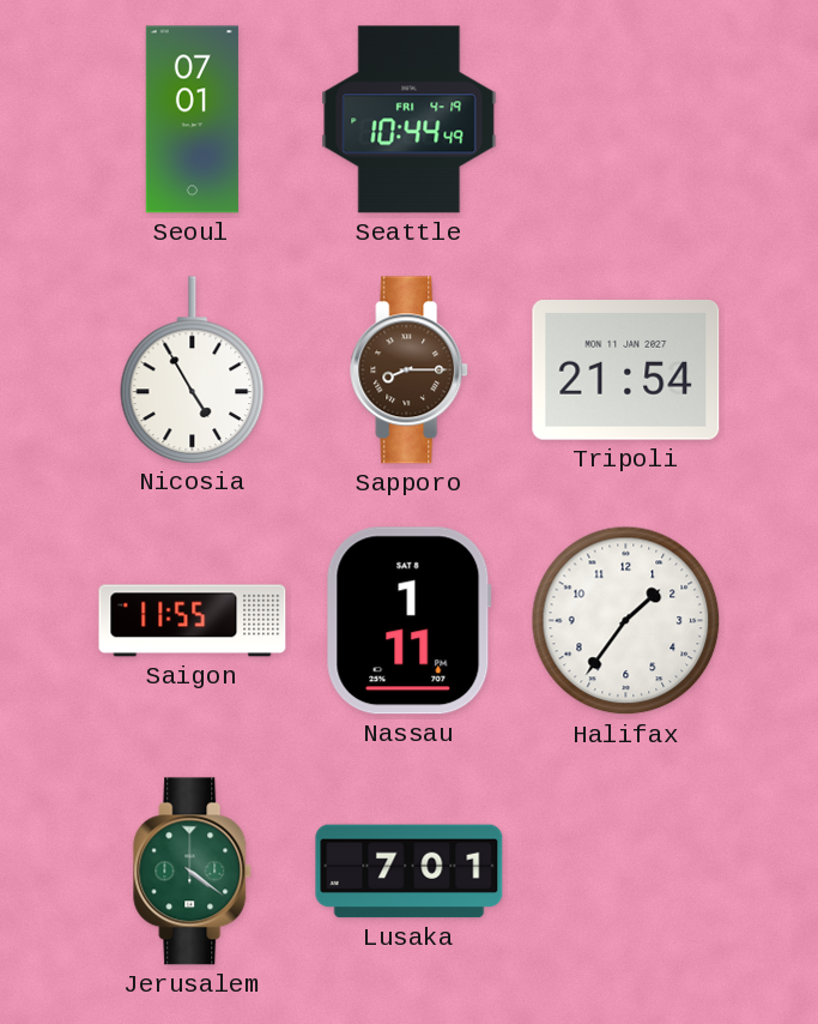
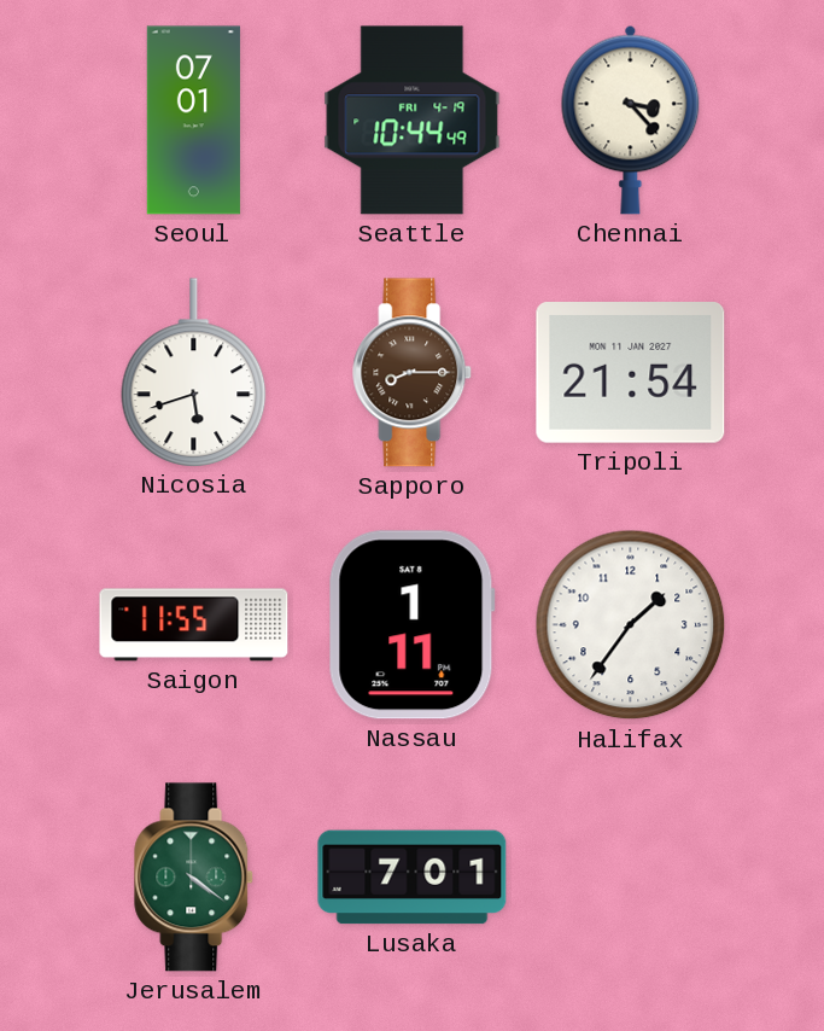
Chennai: none -> 3:23
Nicosia: 4:55 -> 5:42
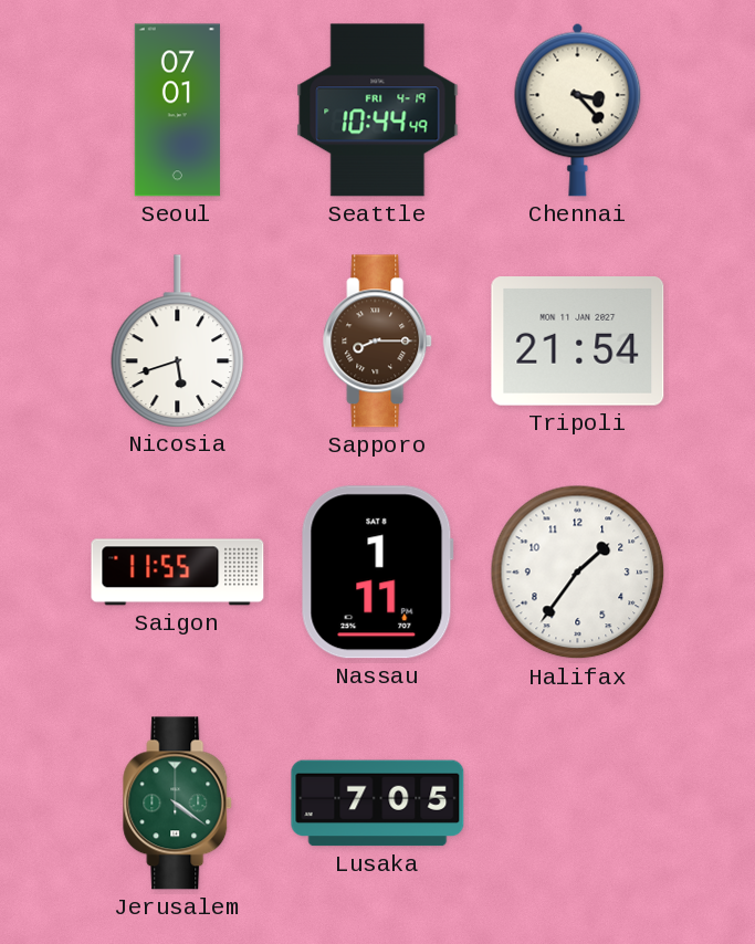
Lusaka: 7:01 -> 7:05
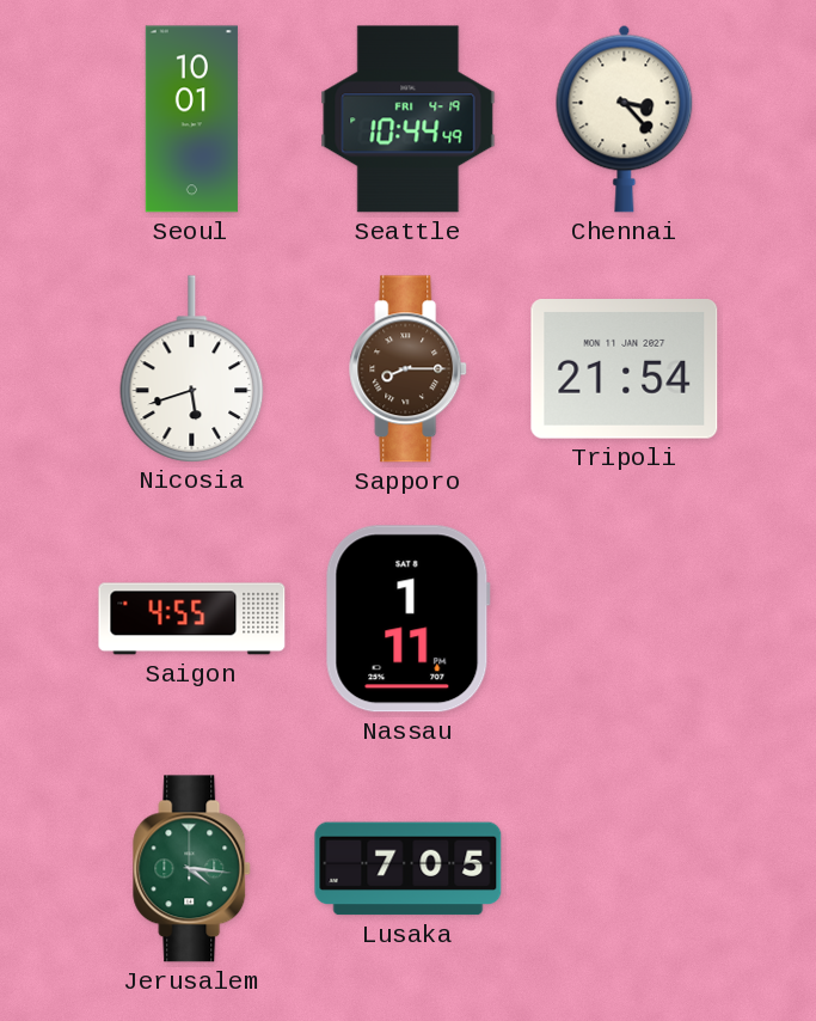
Seoul: 07:01 -> 10:01
Saigon: 11:55 -> 4:55
Halifax: 1:36 -> none
Jerusalem: 4:21 -> 4:16
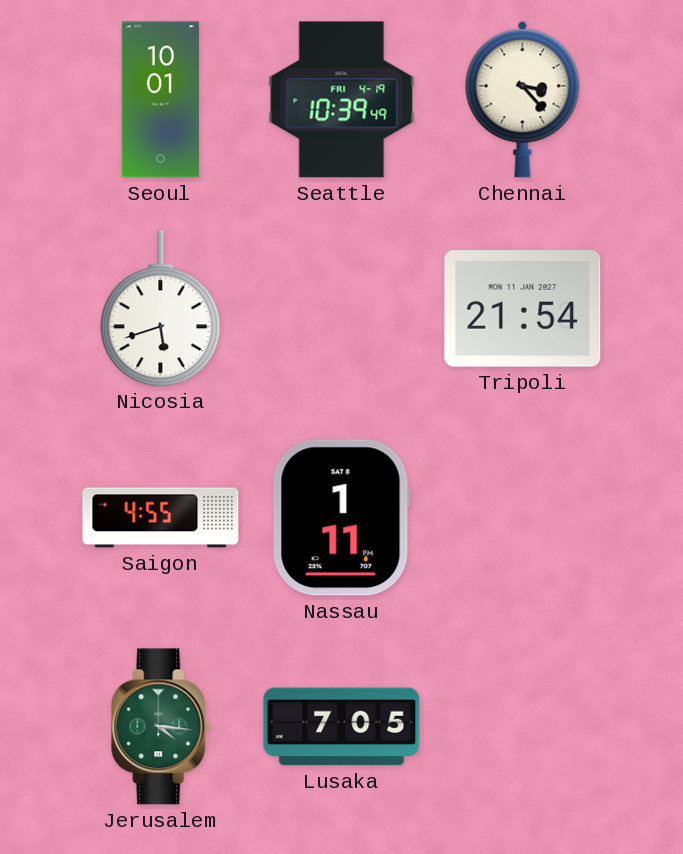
Seattle: 10:44 -> 10:39
Sapporo: 8:15 -> none
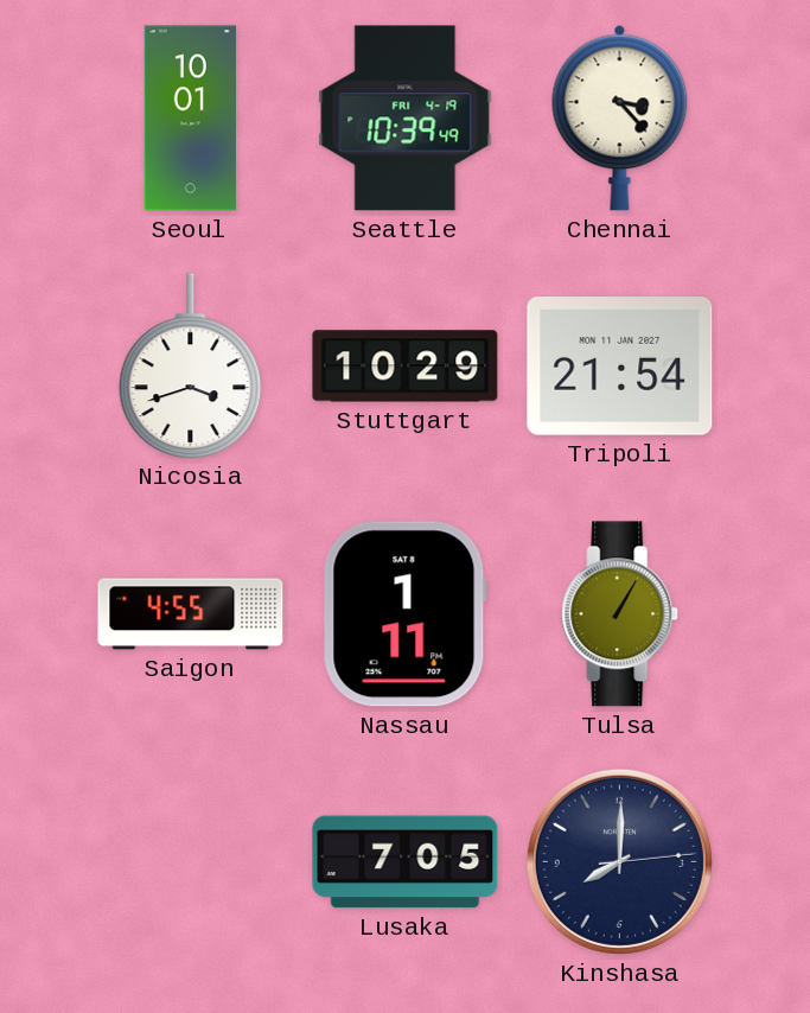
Nicosia: 5:42 -> 3:42
Stuttgart: none -> 10:29
Tulsa: none -> 1:05
Jerusalem: 4:16 -> none
Kinshasa: none -> 8:00
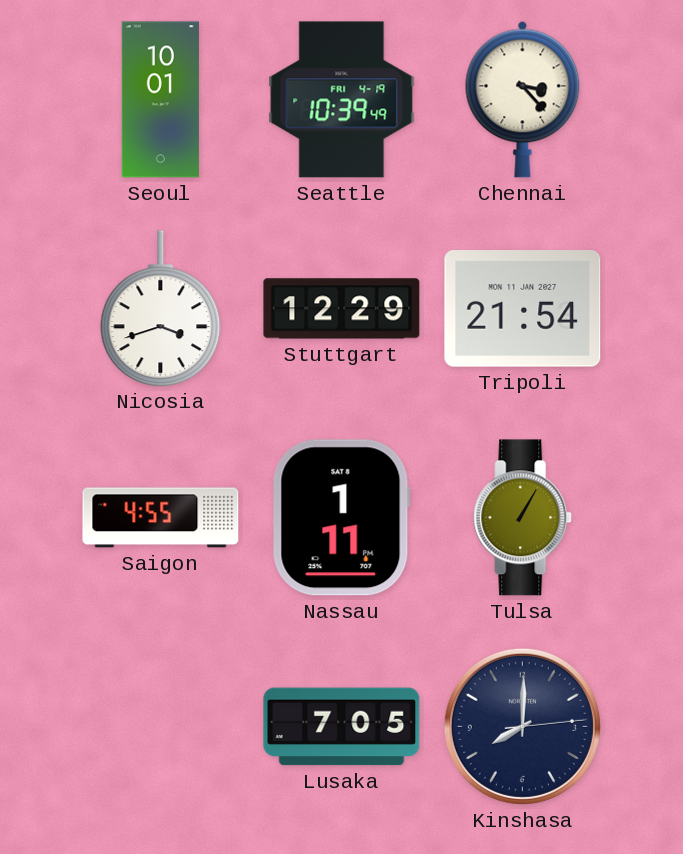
Stuttgart: 10:29 -> 12:29
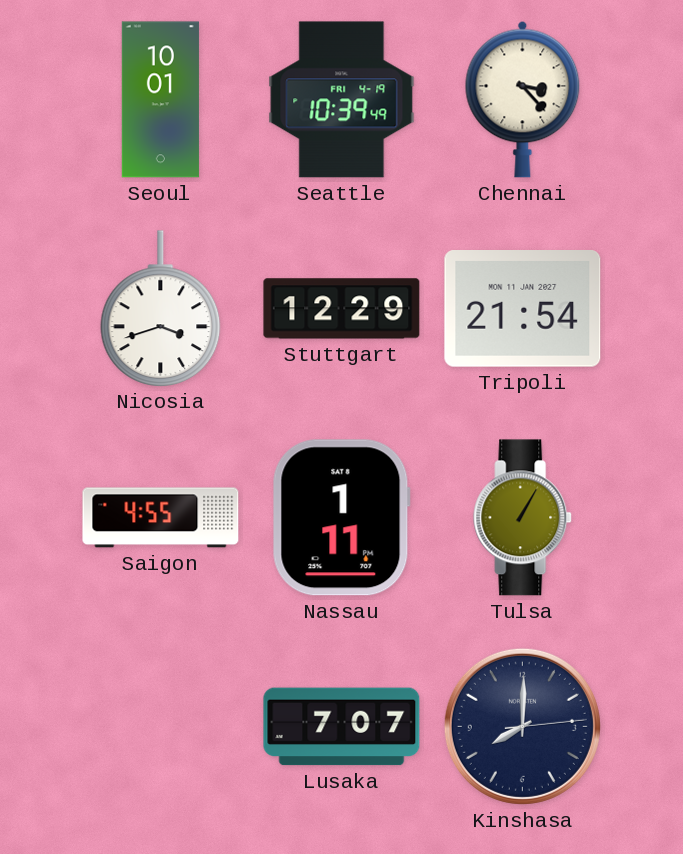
Lusaka: 7:05 -> 7:07
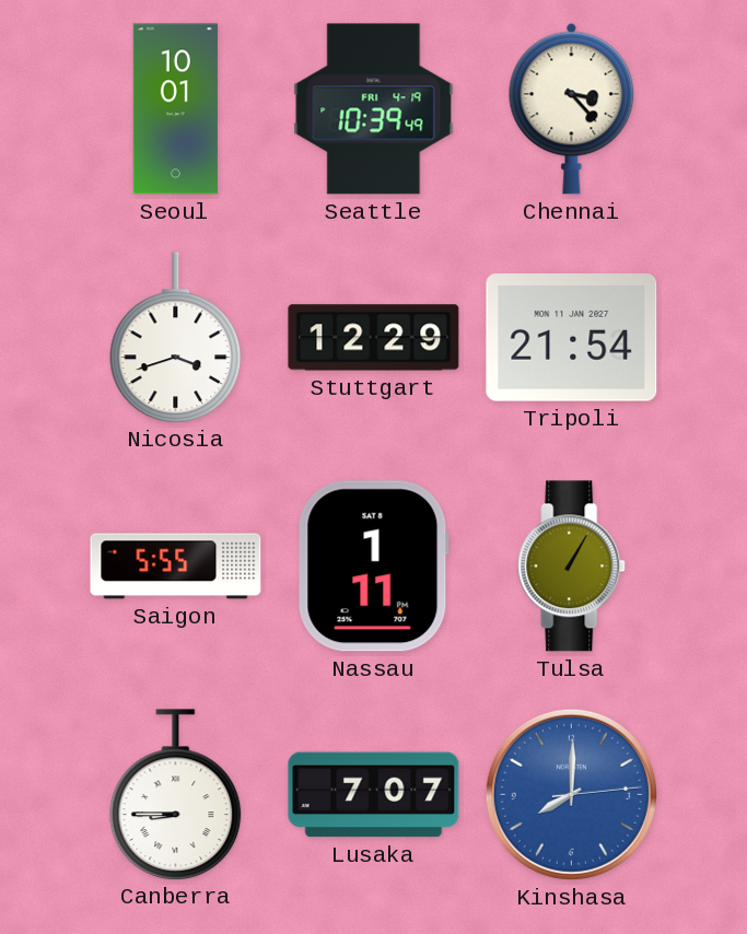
Saigon: 4:55 -> 5:55
Canberra: none -> 8:45
Kinshasa dial: navy -> blue
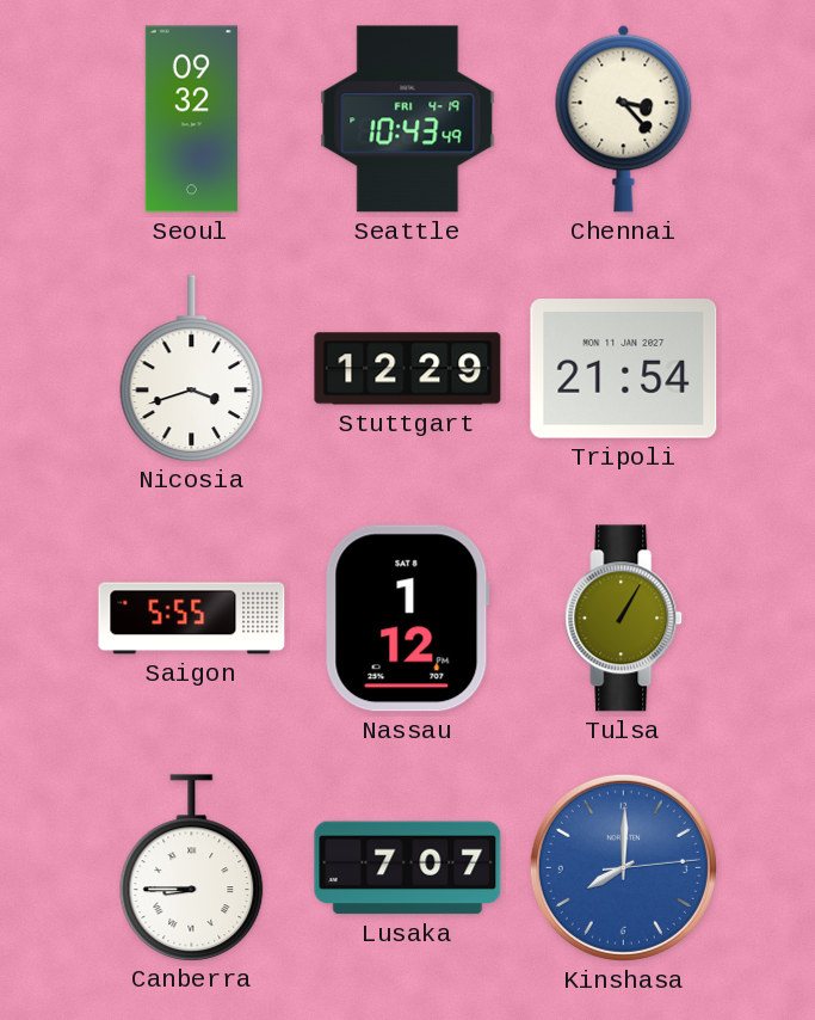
Seoul: 10:01 -> 09:32
Seattle: 10:39 -> 10:43
Nassau: 1:11 -> 1:12
